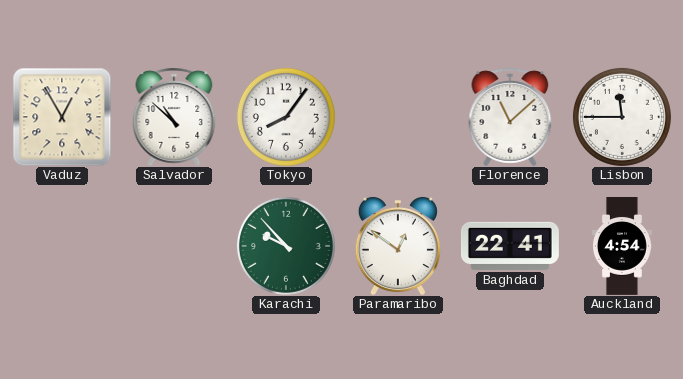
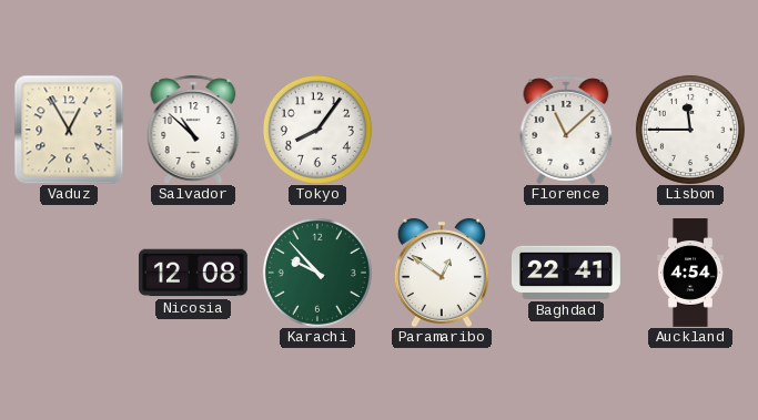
Nicosia: none -> 12:08
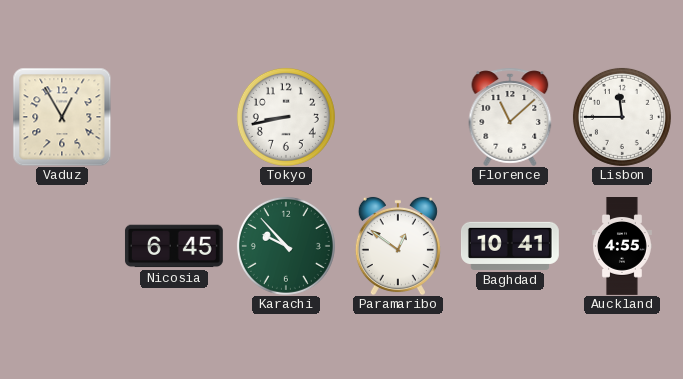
Salvador: 10:52 -> none
Tokyo: 8:06 -> 8:43
Nicosia: 12:08 -> 6:45
Baghdad: 22:41 -> 10:41
Auckland: 4:54 -> 4:55
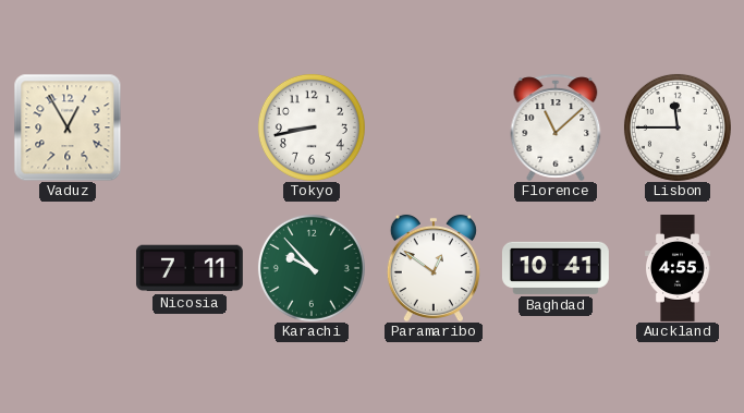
Nicosia: 6:45 -> 7:11
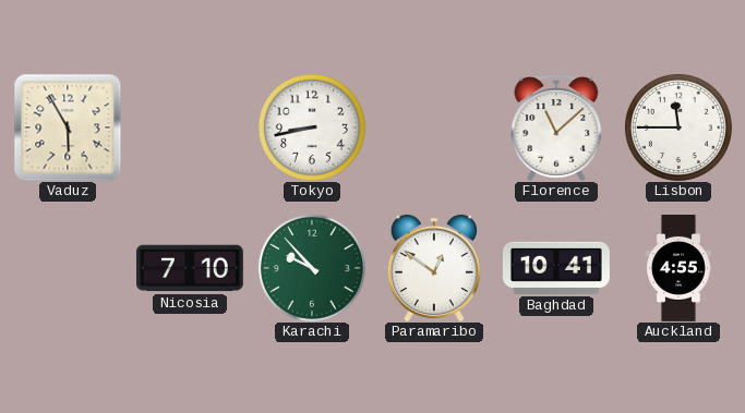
Vaduz: 12:55 -> 5:55
Nicosia: 7:11 -> 7:10
